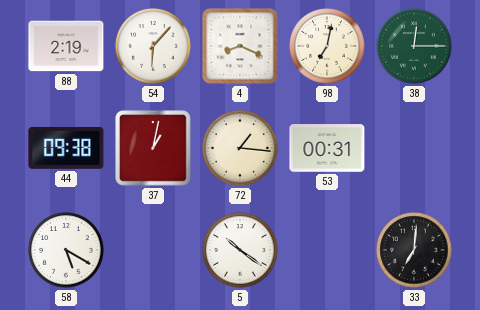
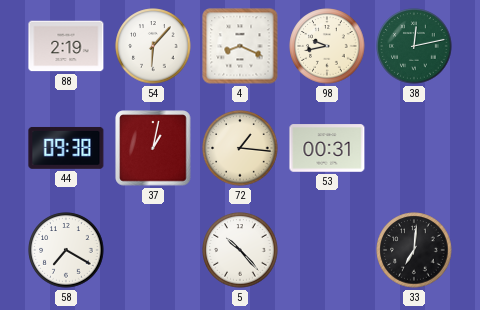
98: 7:02 -> 9:43
38: 12:15 -> 12:13
58: 5:20 -> 7:20
5: 10:21 -> 10:23
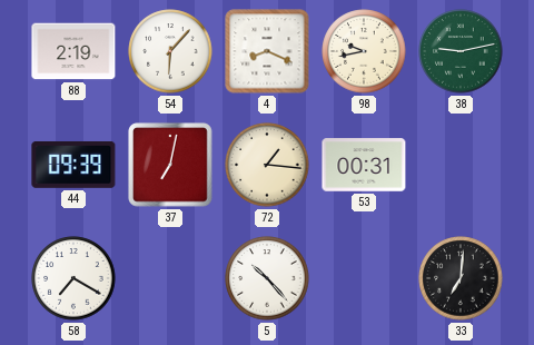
38: 12:13 -> 9:13
44: 09:38 -> 09:39
37: 1:02 -> 7:02
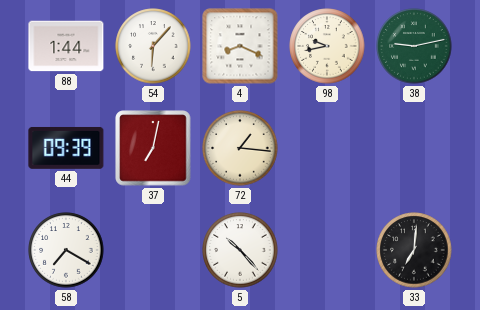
88: 2:19 -> 1:44
53: 00:31 -> none
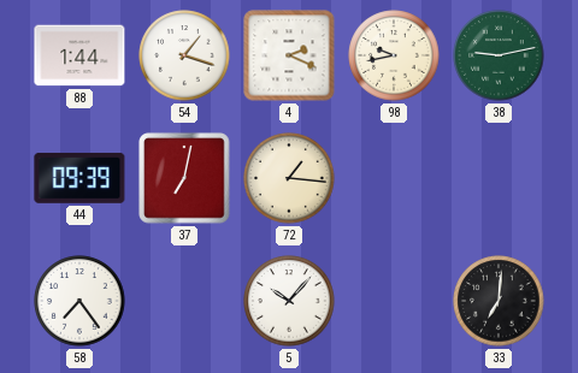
54: 6:07 -> 1:18
4: 8:19 -> 2:19
58: 7:20 -> 7:24
5: 10:23 -> 10:07
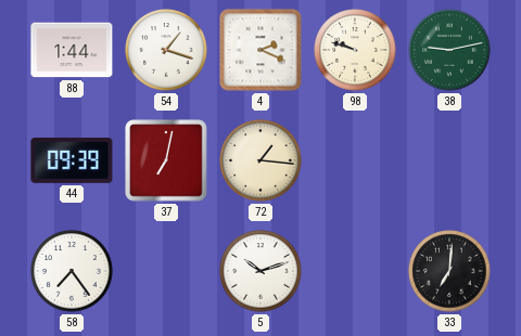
98: 9:43 -> 9:48
5: 10:07 -> 10:12
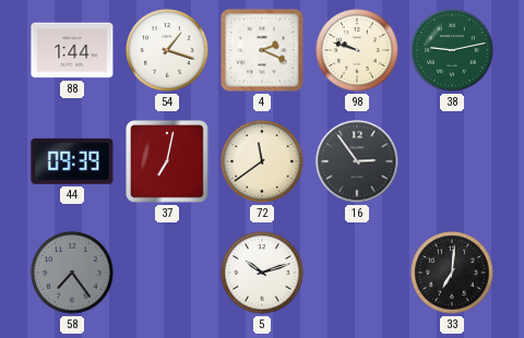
72: 1:16 -> 11:39
16: none -> 2:54
58 dial: white -> grey
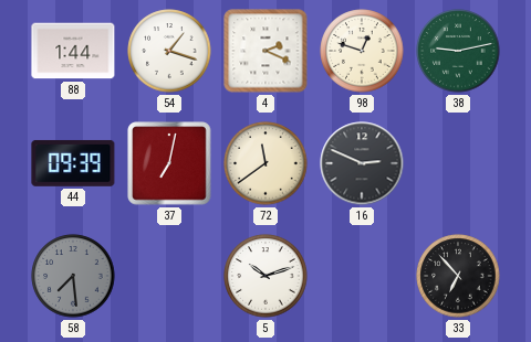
98: 9:48 -> 12:48
16: 2:54 -> 2:49
58: 7:24 -> 7:29
33: 7:01 -> 6:53
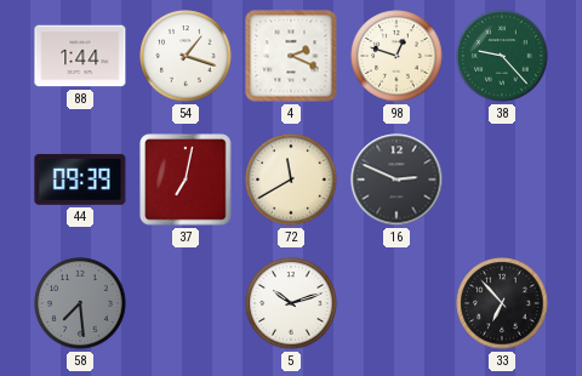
38: 9:13 -> 9:23
72: 11:39 -> 11:40
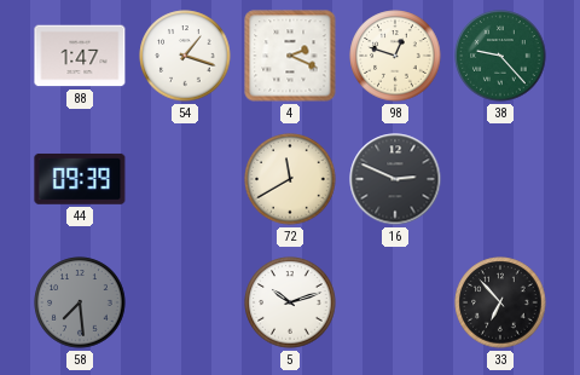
88: 1:44 -> 1:47
37: 7:02 -> none
